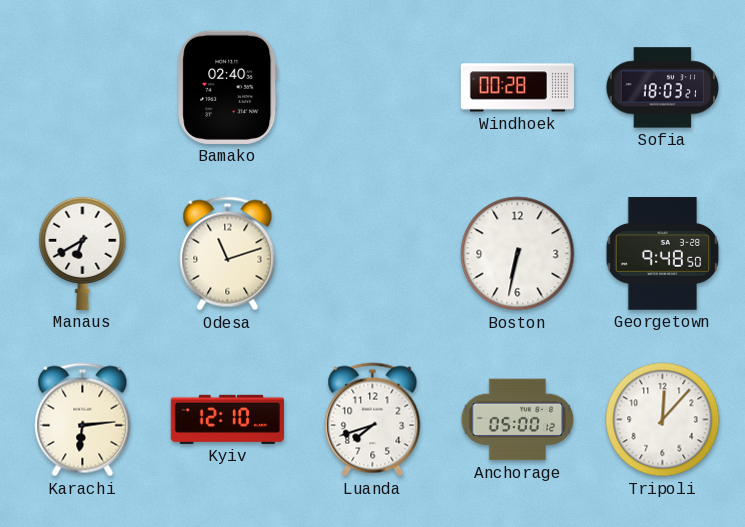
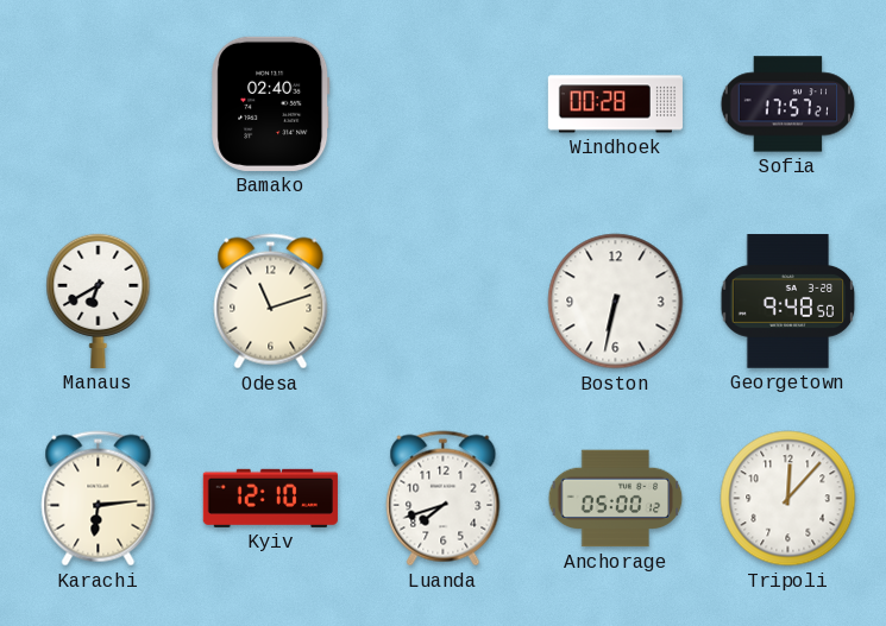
Sofia: 18:03 -> 17:57
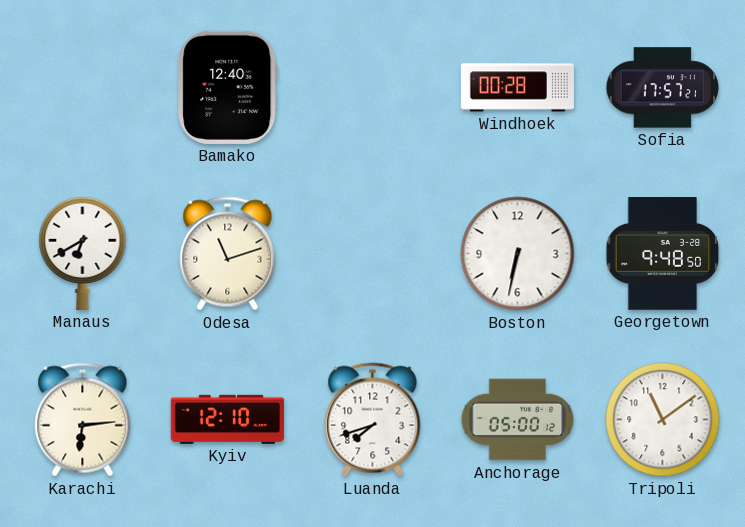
Bamako: 02:40 -> 12:40
Tripoli: 12:07 -> 11:09
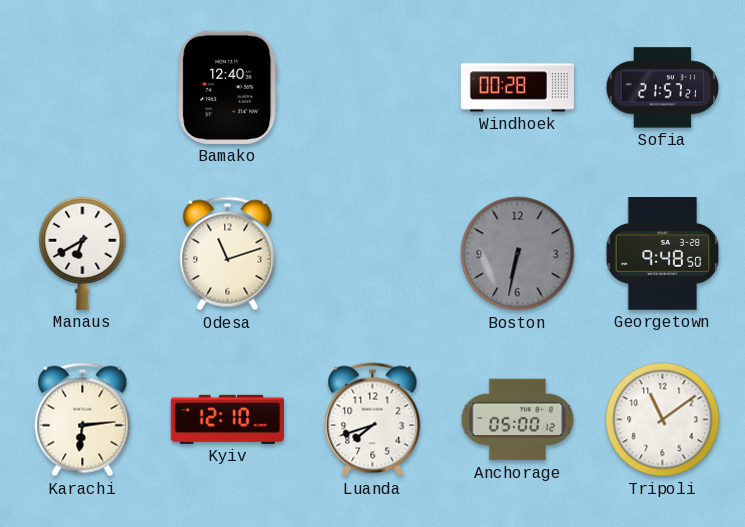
Sofia: 17:57 -> 21:57
Boston dial: white -> grey
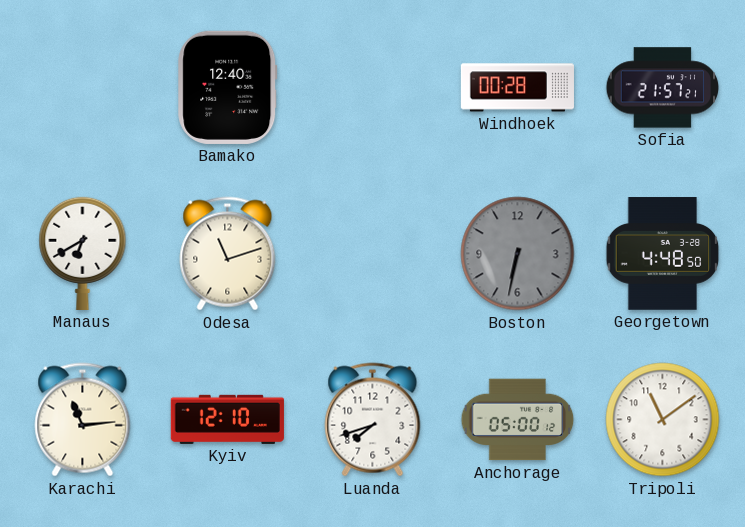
Georgetown: 9:48 -> 4:48
Karachi: 6:14 -> 11:14
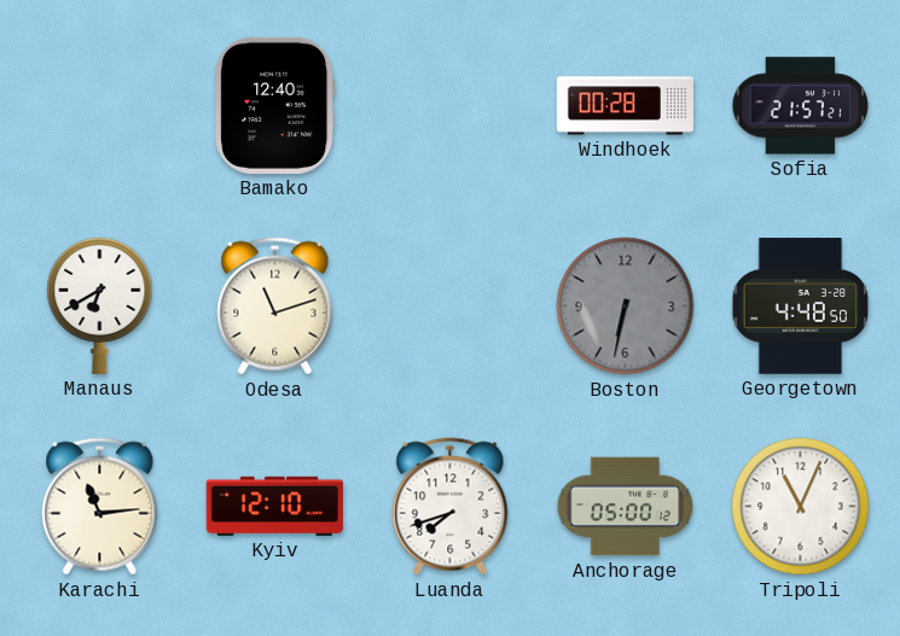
Tripoli: 11:09 -> 11:04
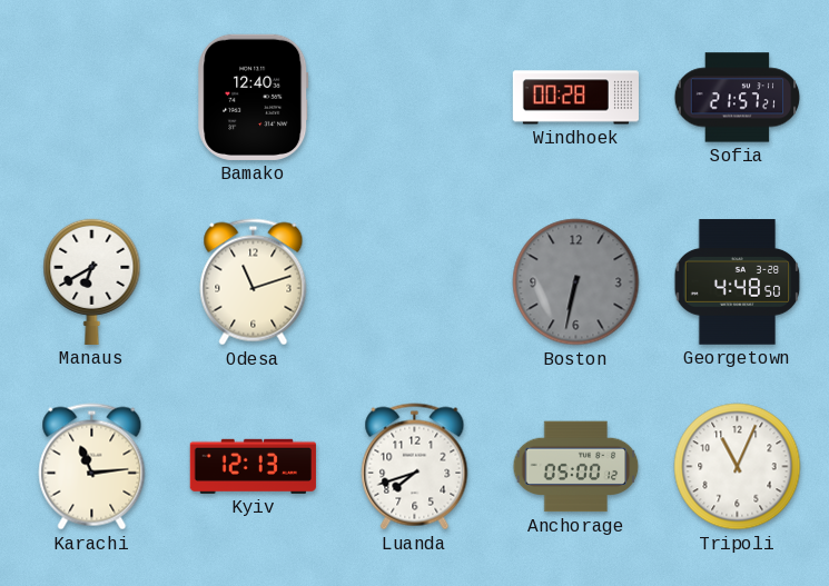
Kyiv: 12:10 -> 12:13
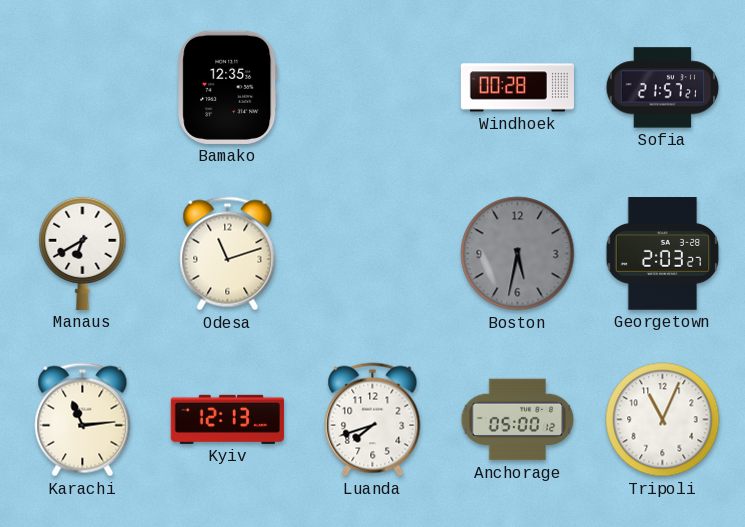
Bamako: 12:40 -> 12:35
Boston: 6:32 -> 5:32
Georgetown: 4:48 -> 2:03
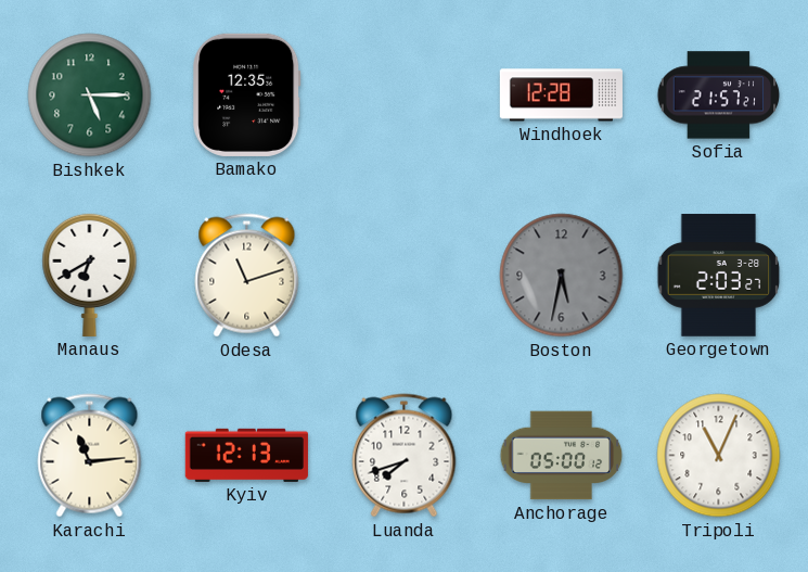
Bishkek: none -> 5:15
Windhoek: 00:28 -> 12:28
